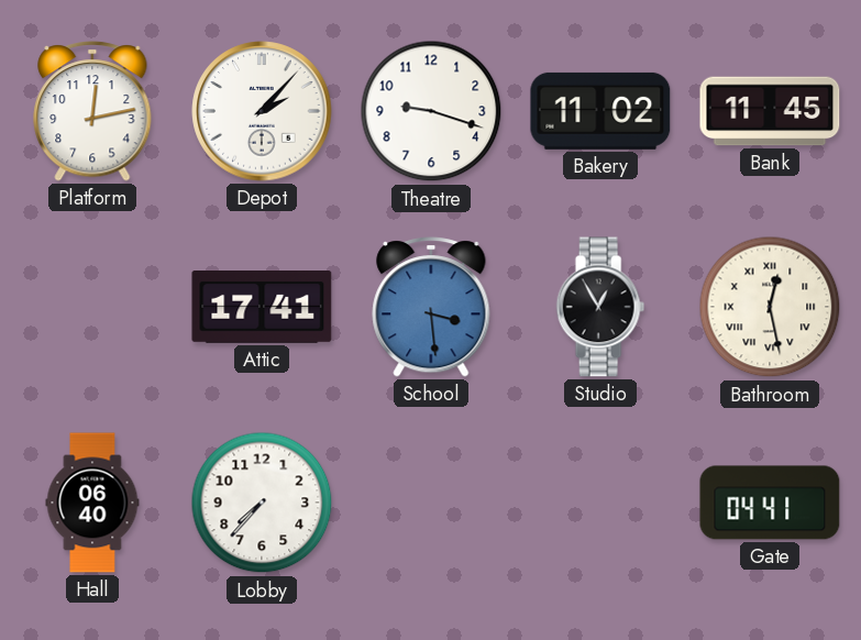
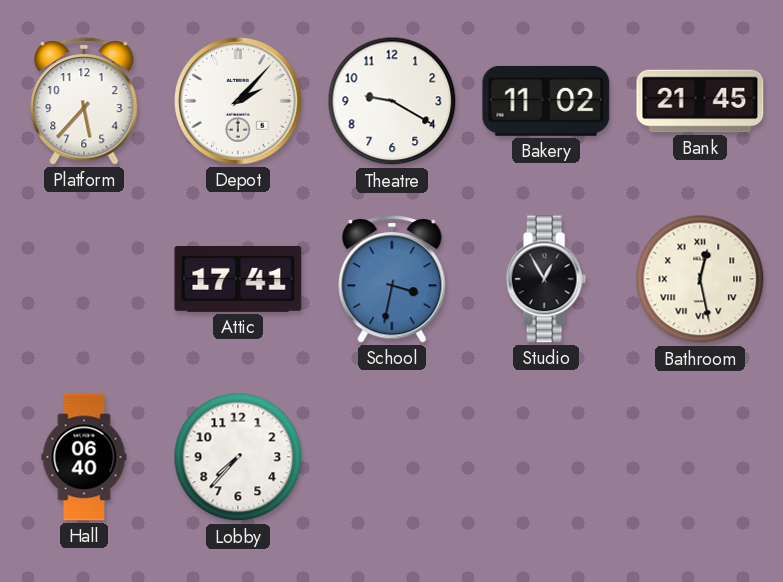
Platform: 12:13 -> 5:37
Theatre: 9:18 -> 9:20
Bank: 11:45 -> 21:45
School: 3:29 -> 3:32
Gate: 04:41 -> none
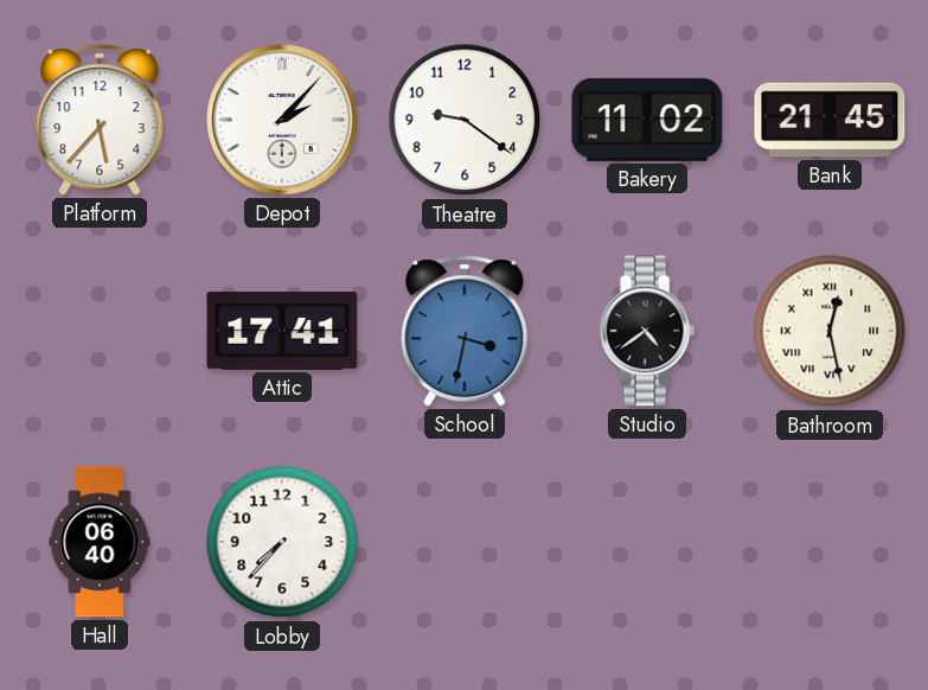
Theatre: 9:20 -> 9:21
Studio: 12:55 -> 4:39
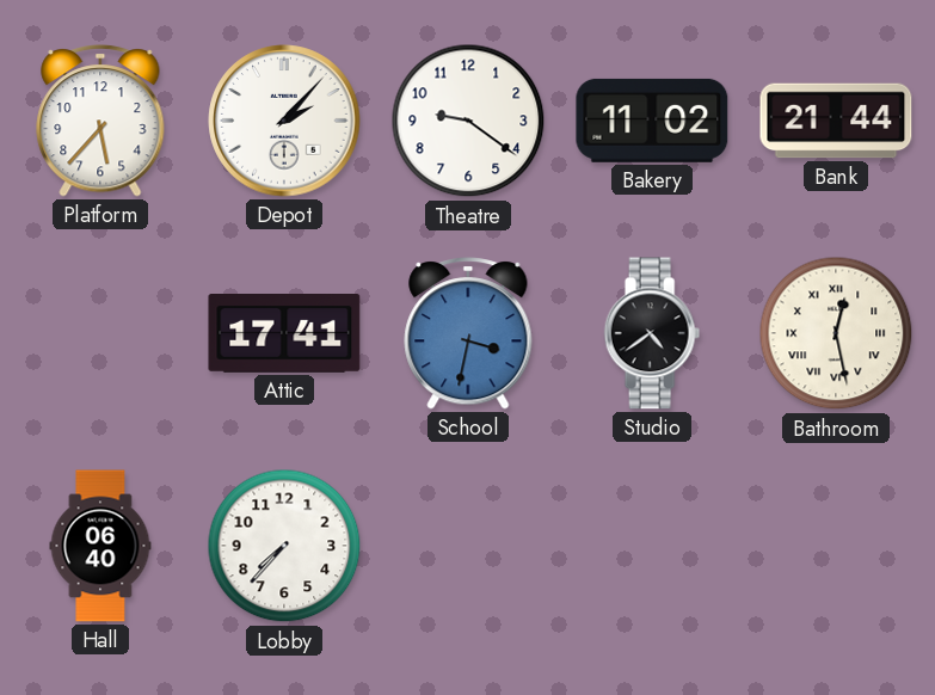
Bank: 21:45 -> 21:44
